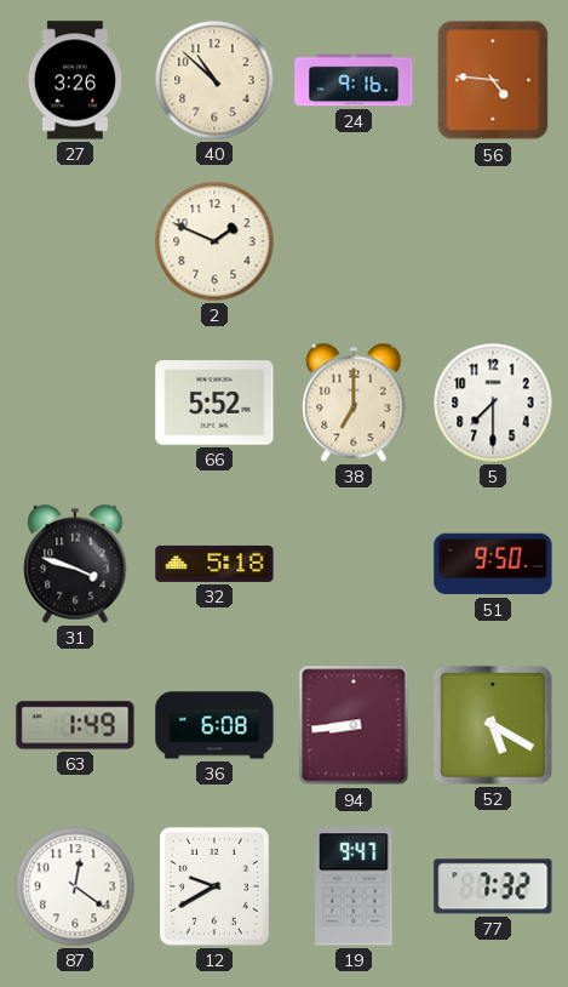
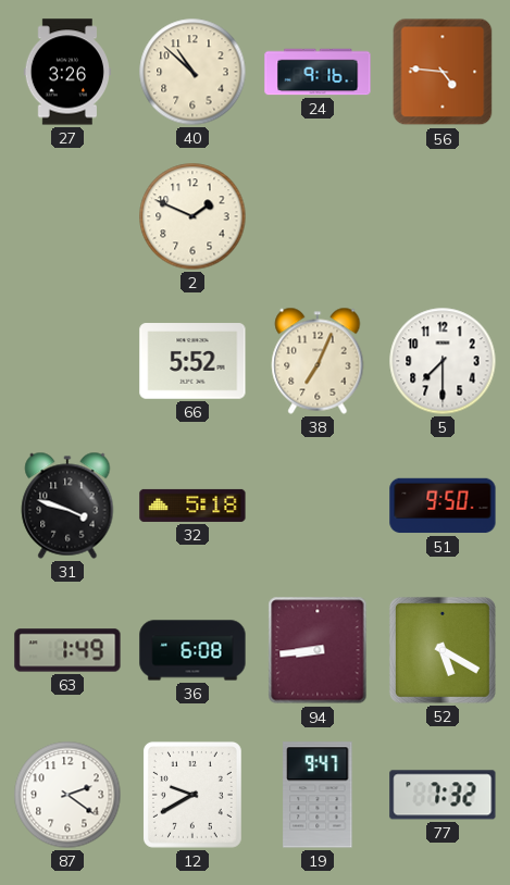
38: 7:00 -> 7:04
87: 12:21 -> 2:21
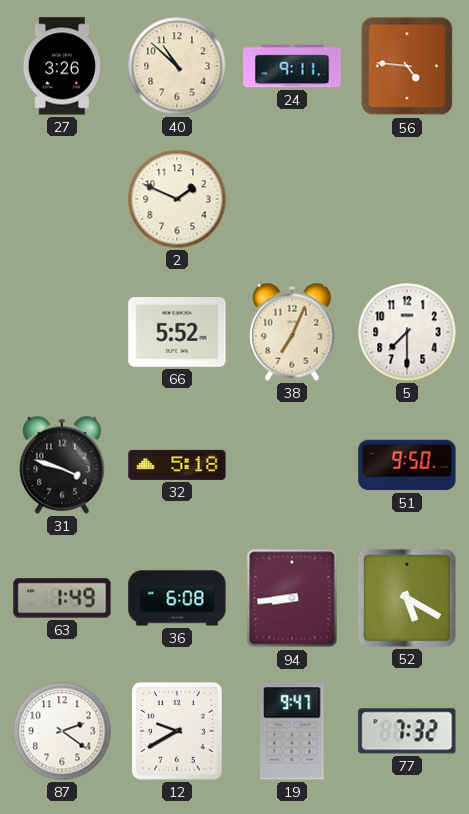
24: 9:16 -> 9:11
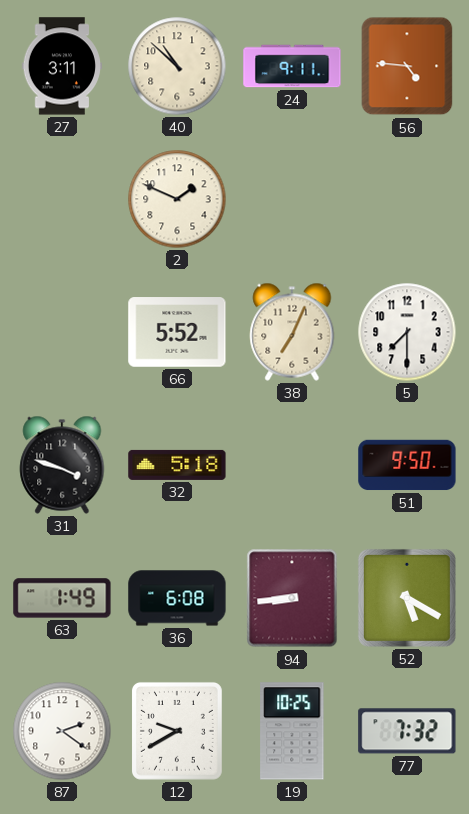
27: 3:26 -> 3:11
19: 9:47 -> 10:25
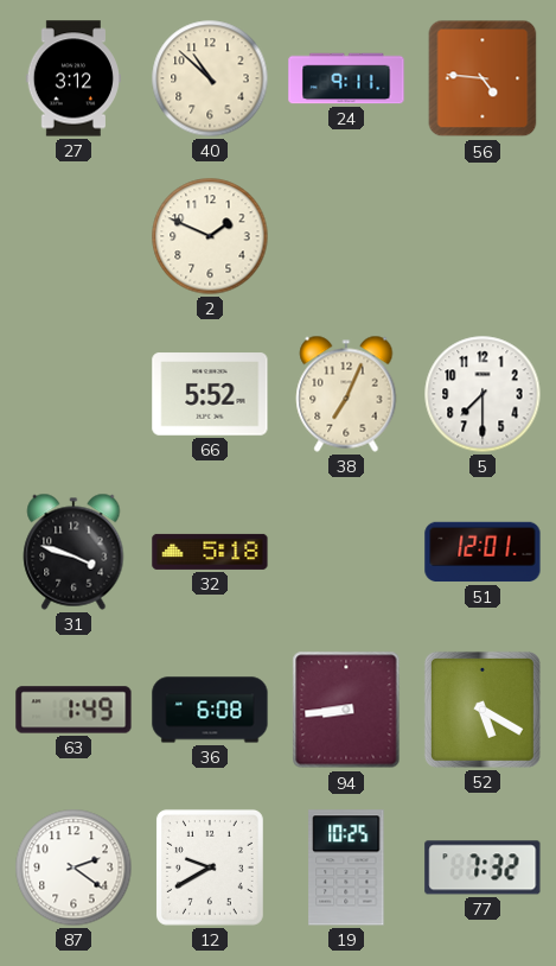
27: 3:11 -> 3:12
51: 9:50 -> 12:01
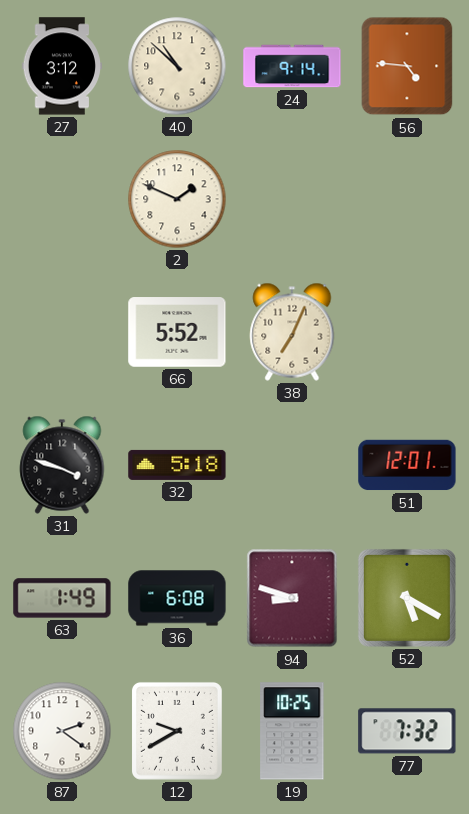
24: 9:11 -> 9:14
5: 7:30 -> none
94: 8:44 -> 8:48
